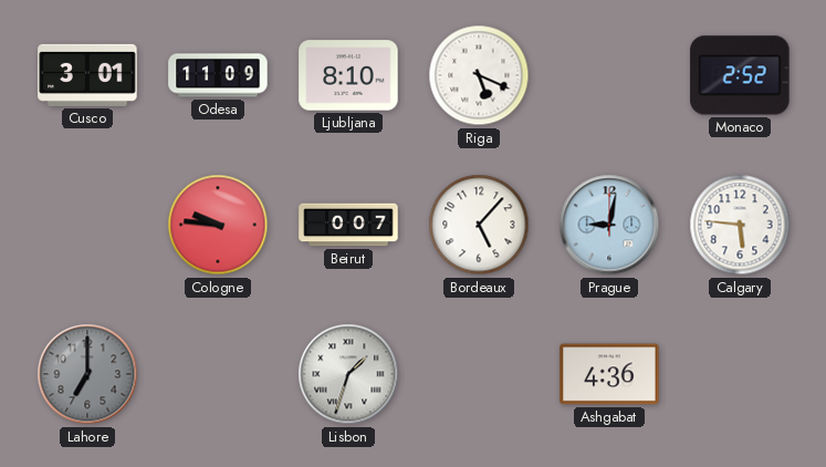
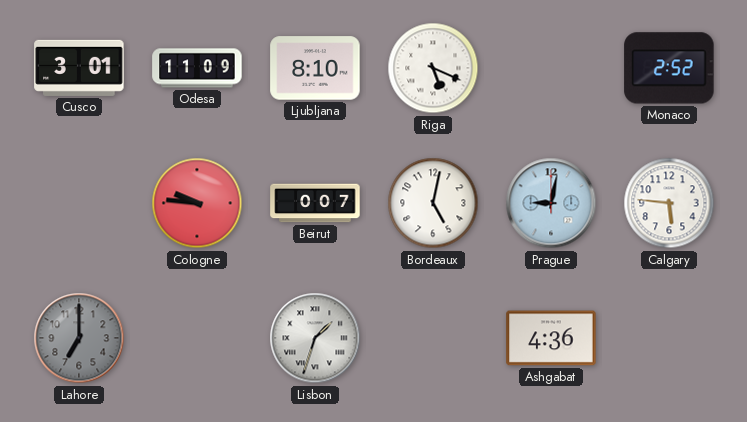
Bordeaux: 5:07 -> 5:02
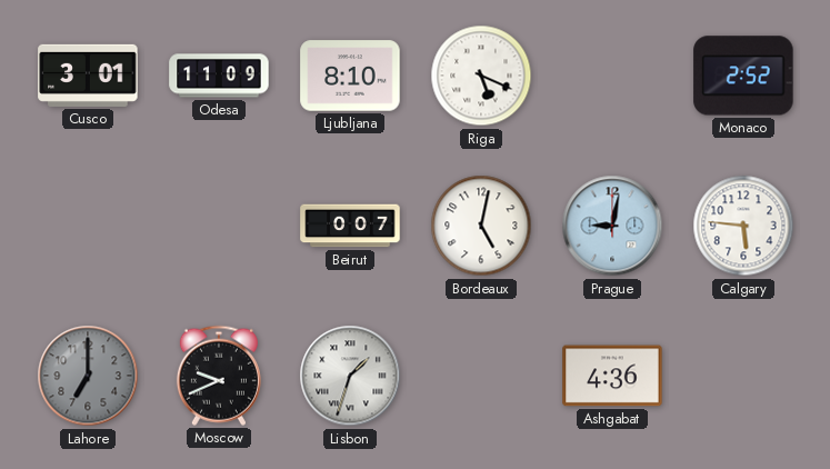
Cologne: 9:46 -> none
Moscow: none -> 9:41
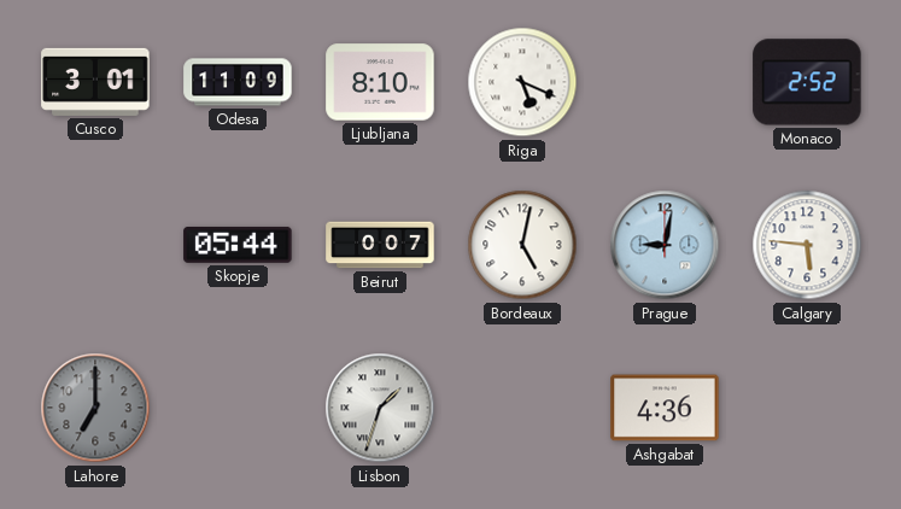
Skopje: none -> 05:44
Moscow: 9:41 -> none
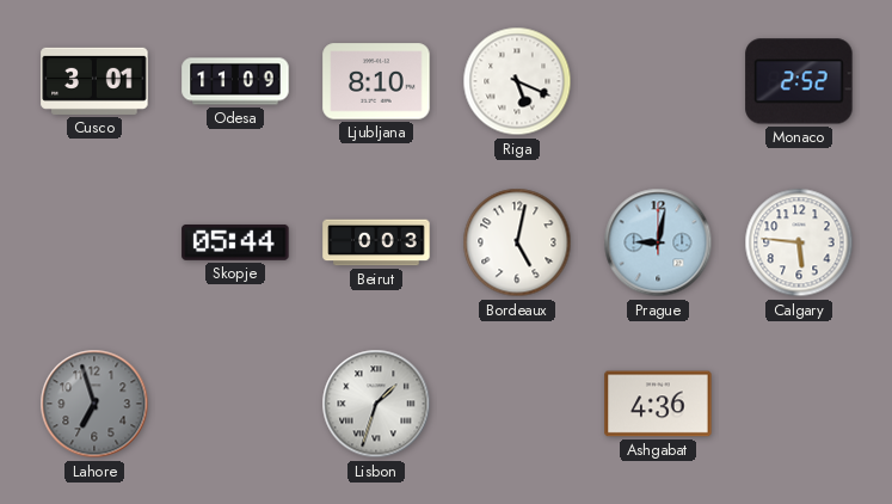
Beirut: 0:07 -> 0:03
Lahore: 7:00 -> 6:57
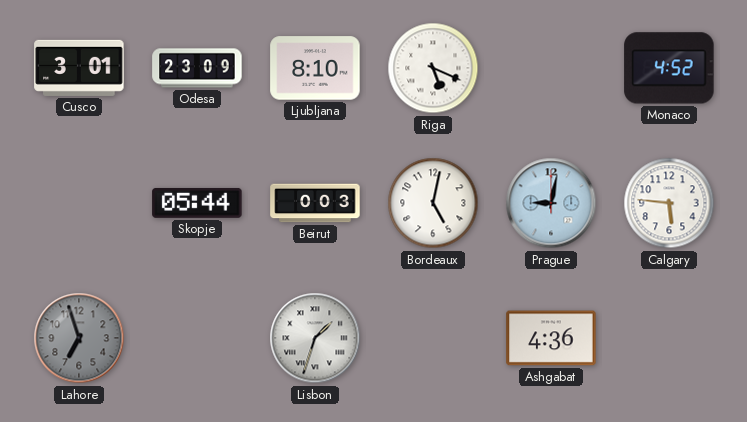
Odesa: 11:09 -> 23:09
Monaco: 2:52 -> 4:52
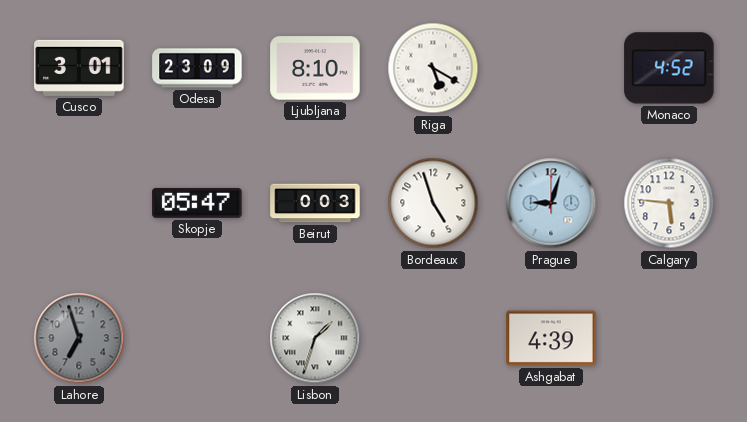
Riga: 5:19 -> 5:20
Skopje: 05:44 -> 05:47
Bordeaux: 5:02 -> 4:57
Prague: 9:02 -> 9:03
Ashgabat: 4:36 -> 4:39
